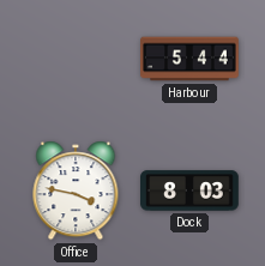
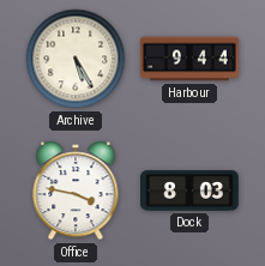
Archive: none -> 5:25
Harbour: 5:44 -> 9:44
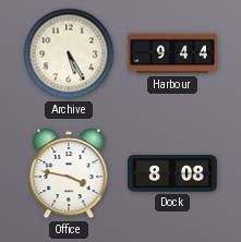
Dock: 8:03 -> 8:08
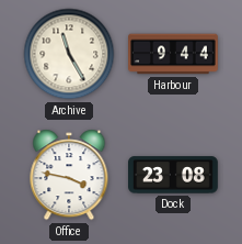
Archive: 5:25 -> 11:25
Dock: 8:08 -> 23:08
